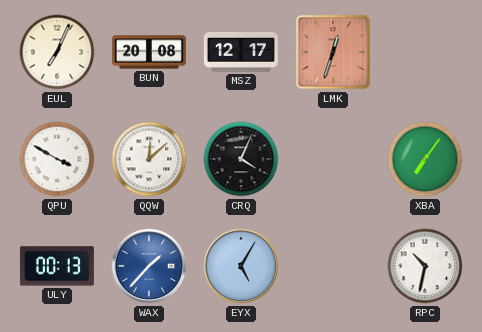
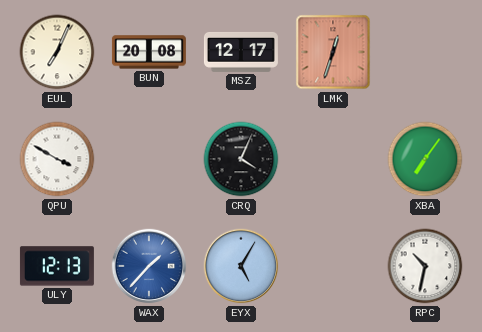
QQW: 12:08 -> none
ULY: 00:13 -> 12:13
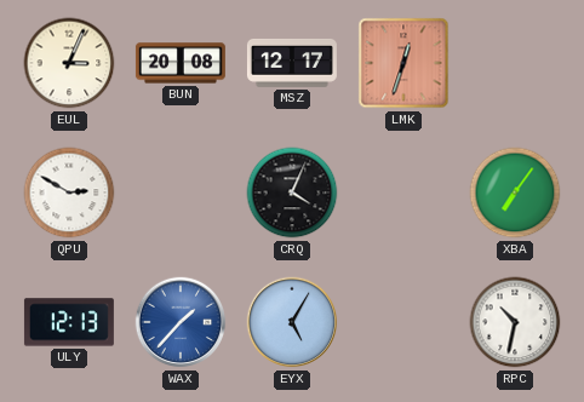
EUL: 7:04 -> 3:04
QPU: 3:50 -> 2:50
